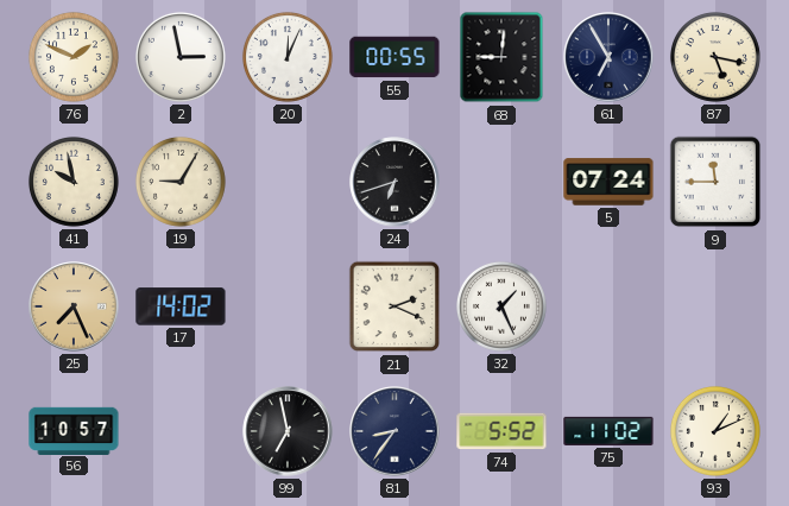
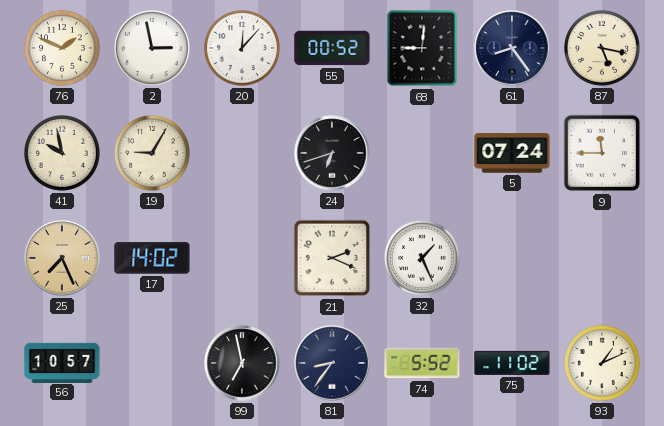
20: 12:04 -> 12:07
55: 00:55 -> 00:52
61: 6:55 -> 8:24
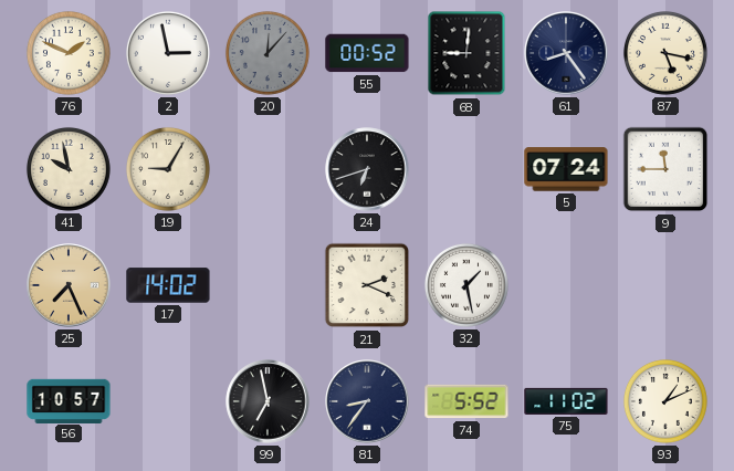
20 dial: white -> grey
32: 1:26 -> 1:28
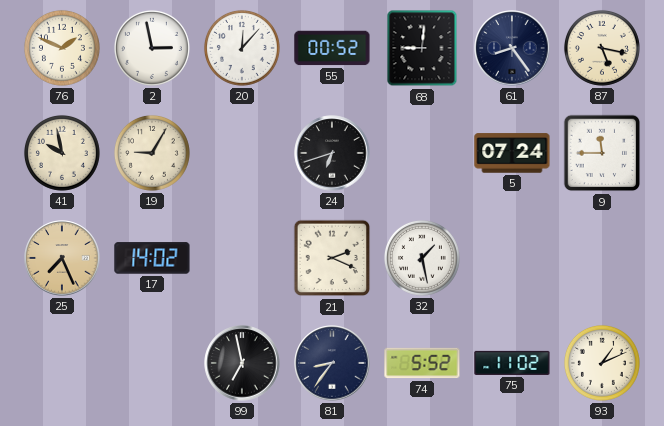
20 dial: grey -> white
56: 10:57 -> none
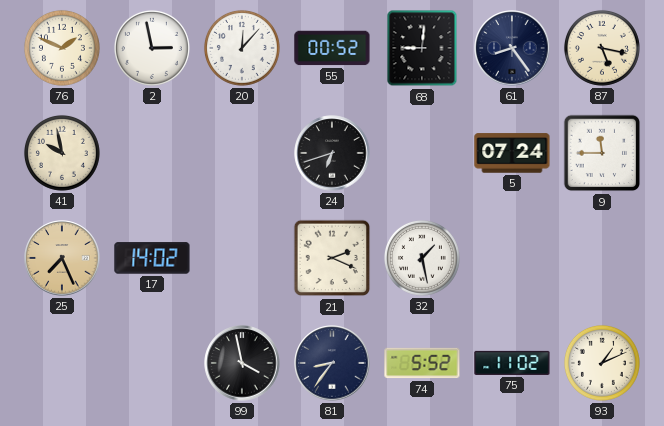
19: 9:05 -> none
99: 6:58 -> 3:58
